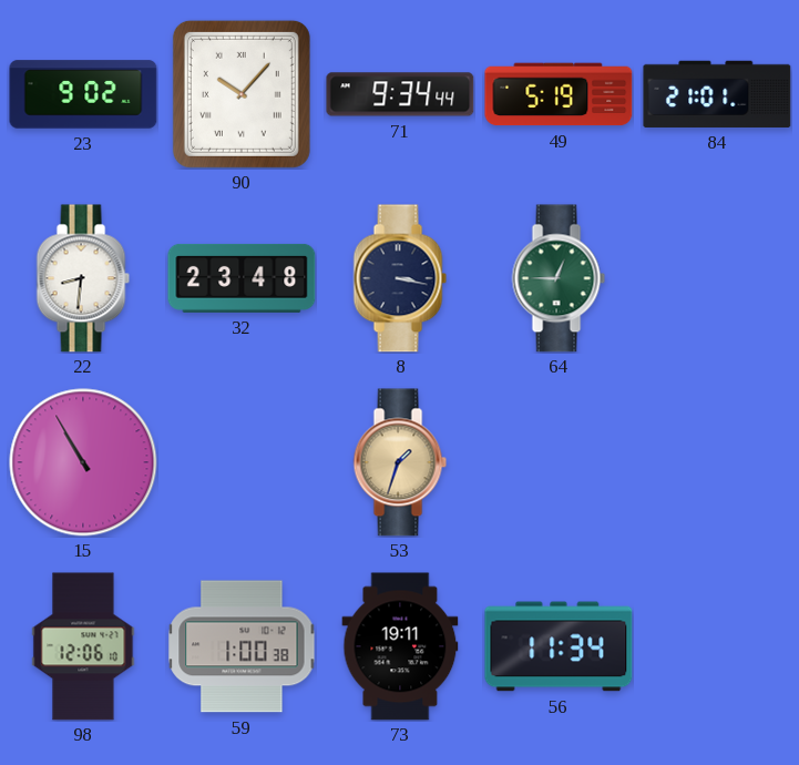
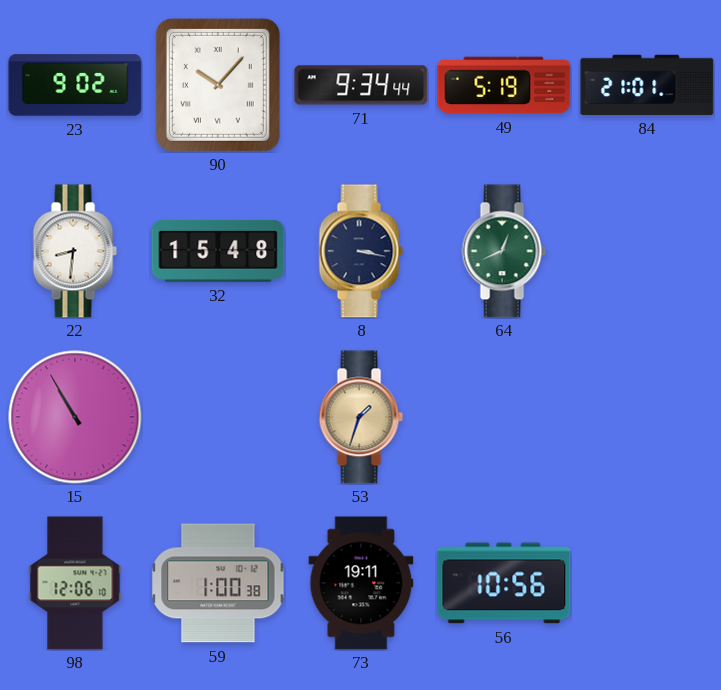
32: 23:48 -> 15:48
64: 12:45 -> 12:41
56: 11:34 -> 10:56
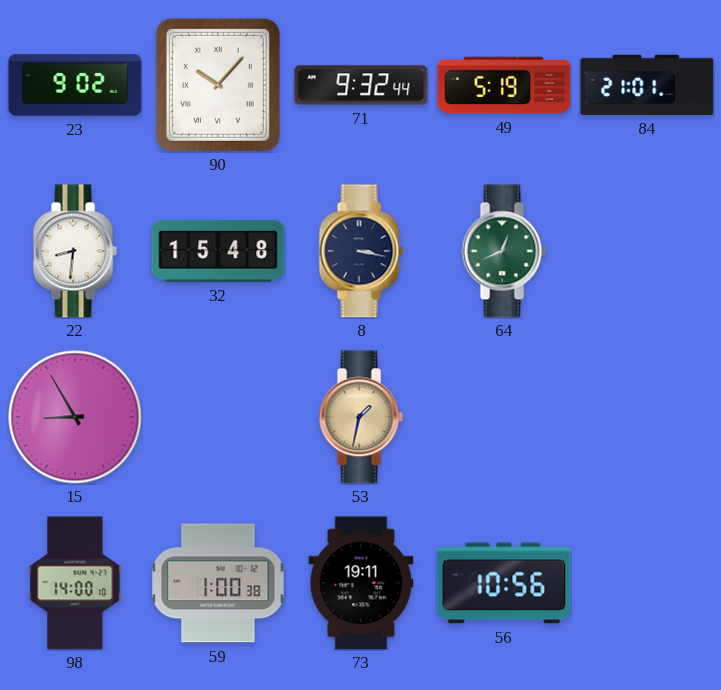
71: 9:34 -> 9:32
15: 10:55 -> 8:55
53: 1:33 -> 1:32
98: 12:06 -> 14:00
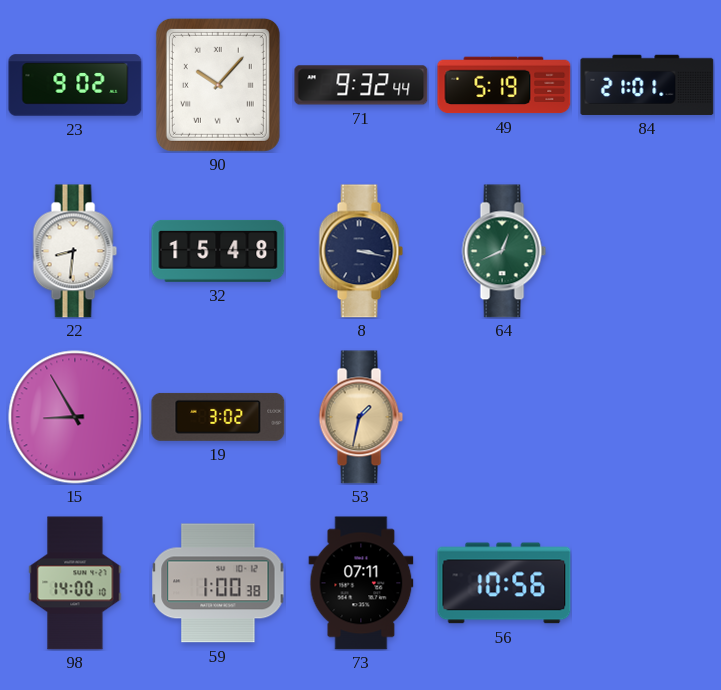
19: none -> 3:02
73: 19:11 -> 07:11
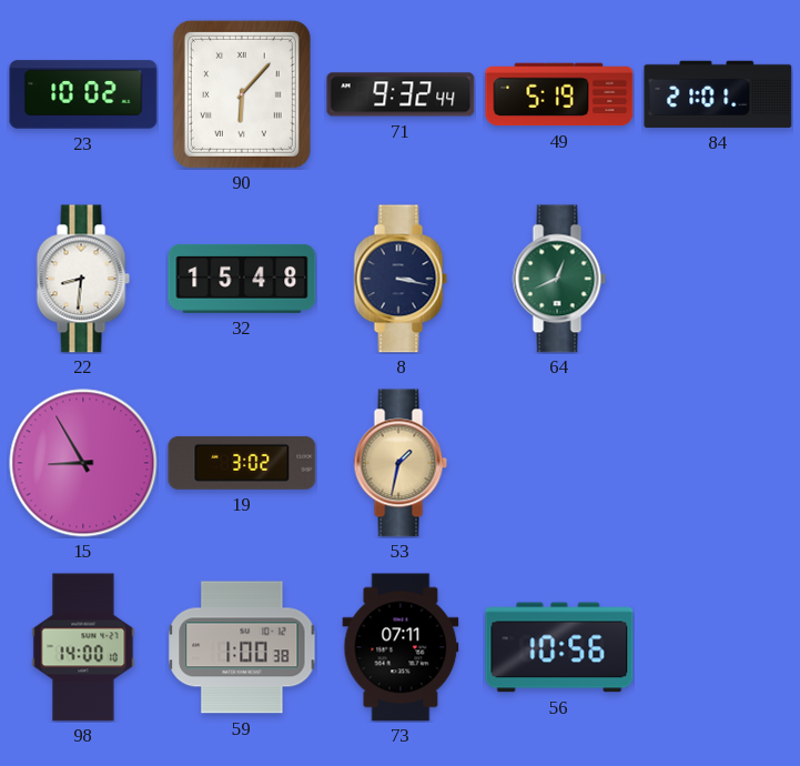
23: 9:02 -> 10:02
90: 10:07 -> 6:07
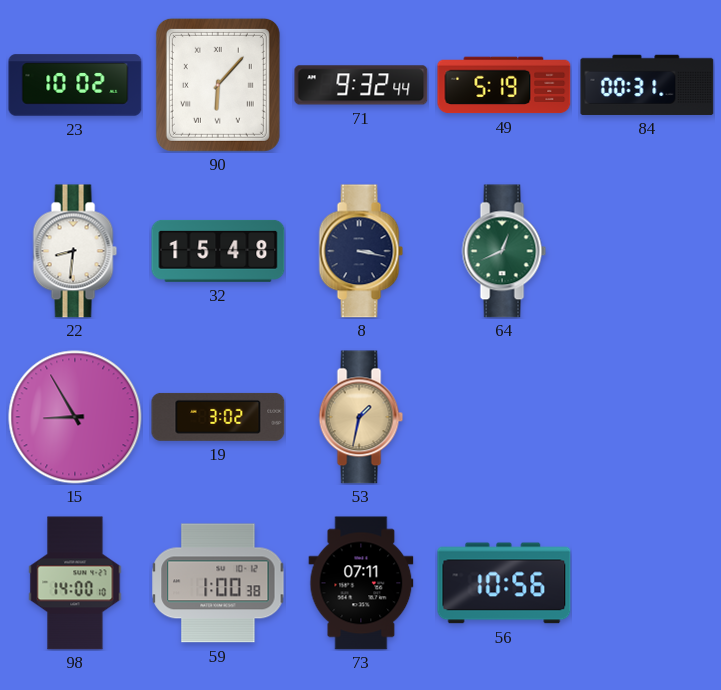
84: 21:01 -> 00:31
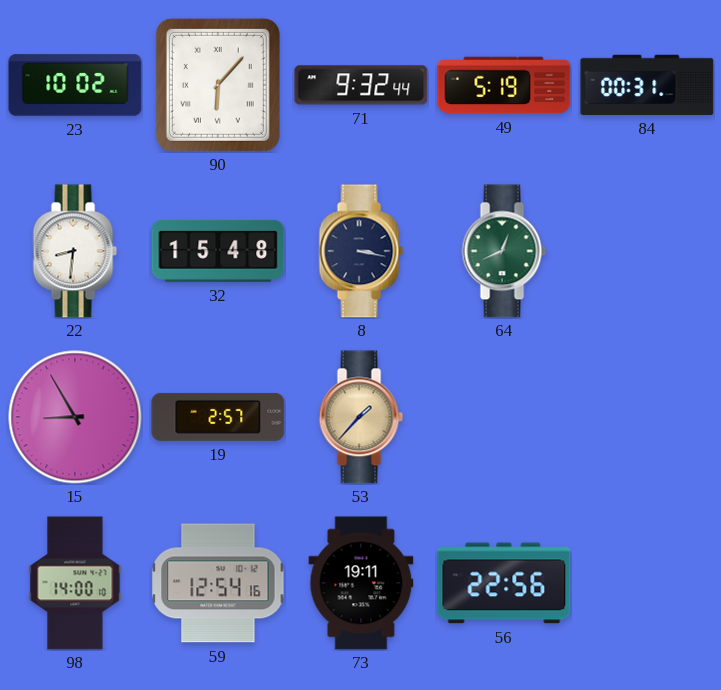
19: 3:02 -> 2:57
53: 1:32 -> 1:37
59: 1:00 -> 12:54
73: 07:11 -> 19:11
56: 10:56 -> 22:56
